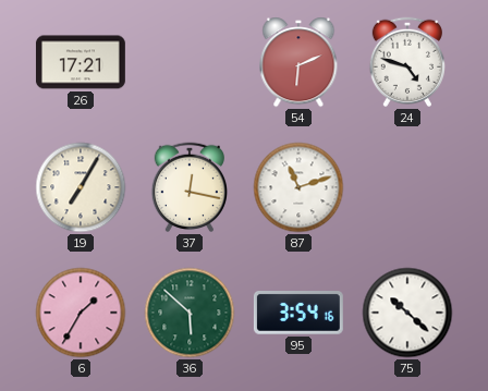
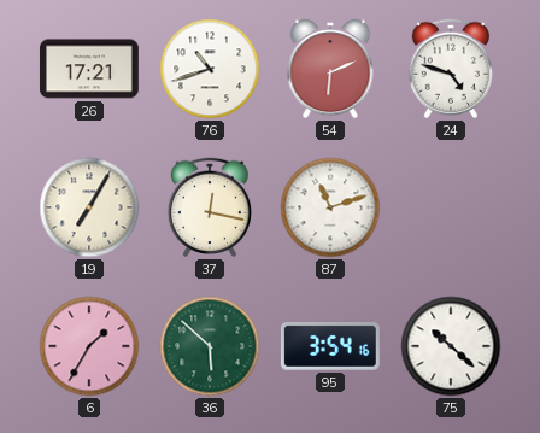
76: none -> 10:42
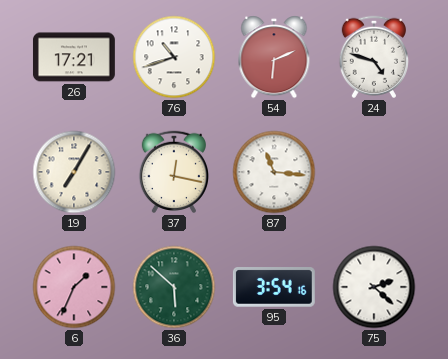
87: 11:12 -> 11:16
6: 1:35 -> 1:34
75: 10:22 -> 2:22
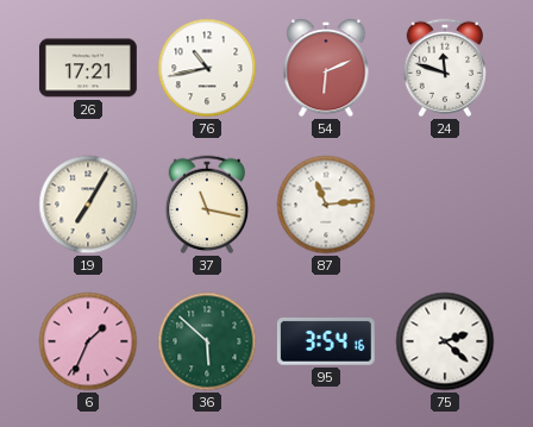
76: 10:42 -> 10:43
24: 4:48 -> 11:48
37: 12:17 -> 11:17
87: 11:16 -> 11:14
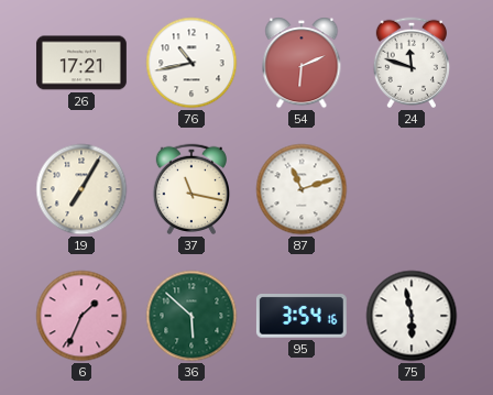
87: 11:14 -> 11:12
75: 2:22 -> 5:58
